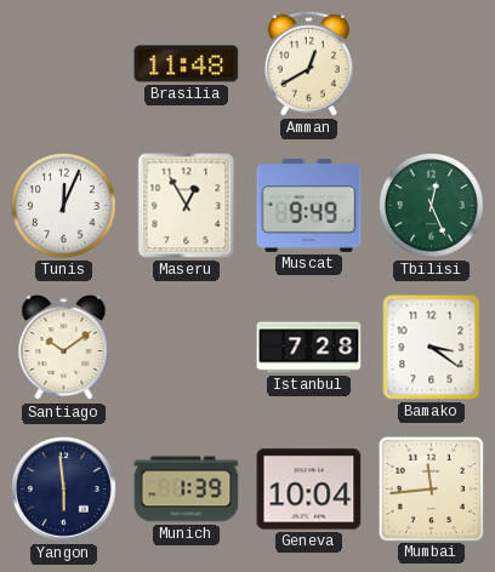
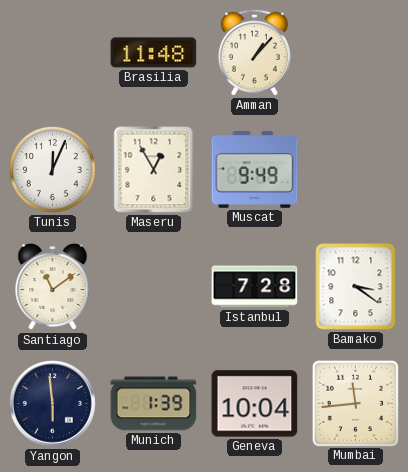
Amman: 12:40 -> 1:07
Tbilisi: 12:26 -> none
Santiago: 10:09 -> 11:09
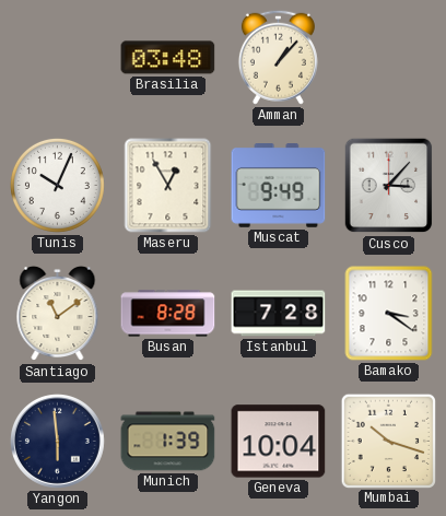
Brasilia: 11:48 -> 03:48
Tunis: 12:04 -> 10:04
Cusco: none -> 3:07
Busan: none -> 8:28
Mumbai: 11:44 -> 10:18
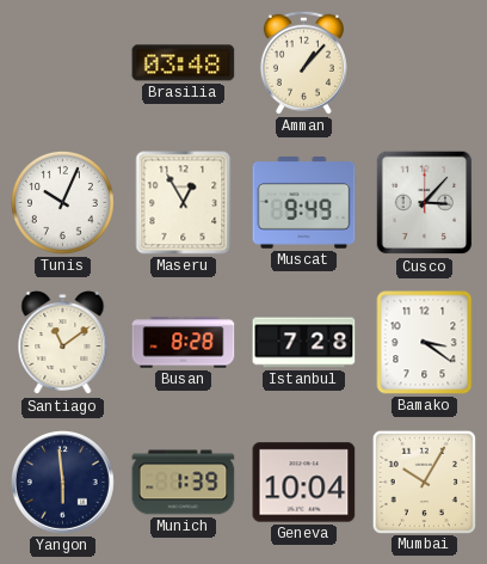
Mumbai: 10:18 -> 10:05
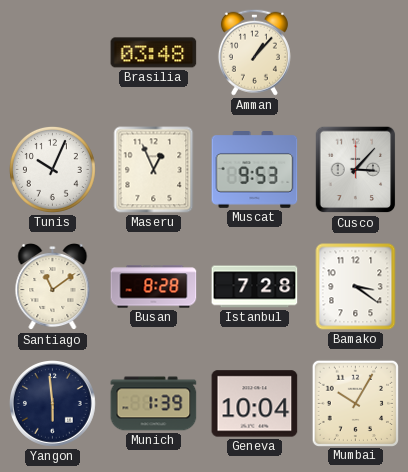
Maseru: 12:55 -> 12:56
Muscat: 9:49 -> 9:53
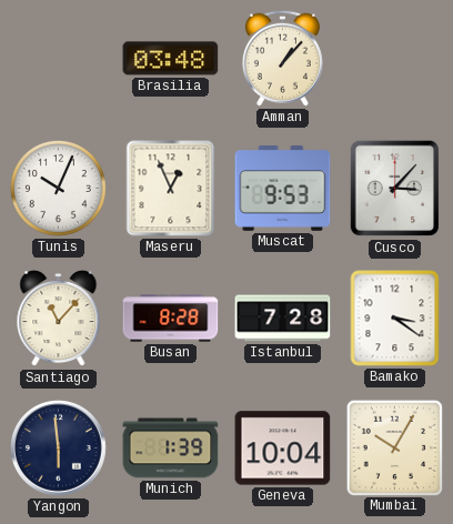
Santiago: 11:09 -> 11:07
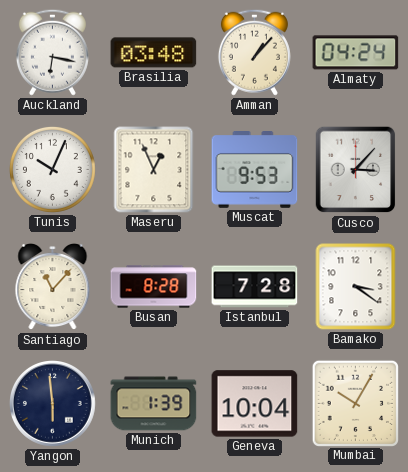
Auckland: none -> 6:17
Almaty: none -> 04:24
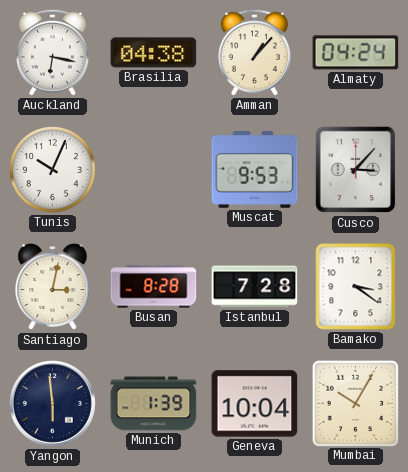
Brasilia: 03:48 -> 04:38
Maseru: 12:56 -> none
Santiago: 11:07 -> 3:02
